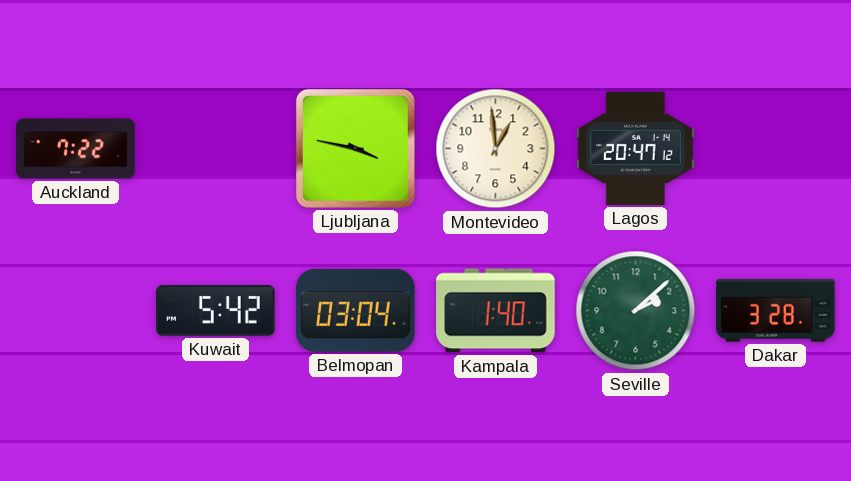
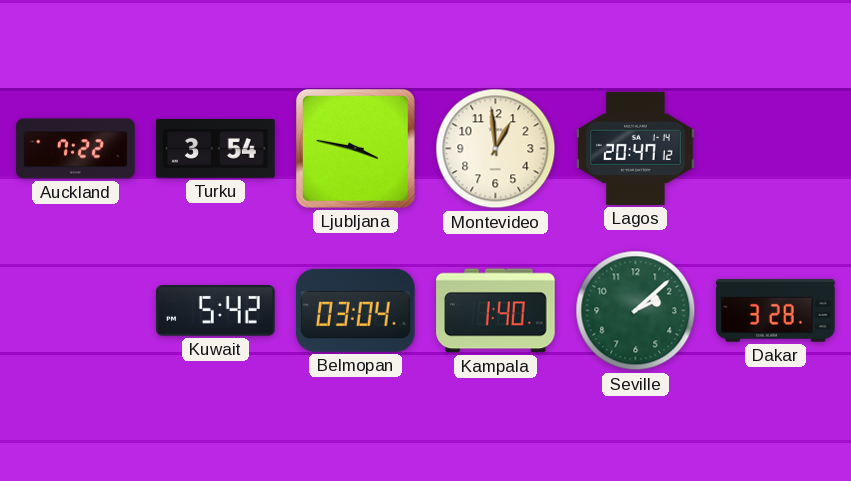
Turku: none -> 3:54
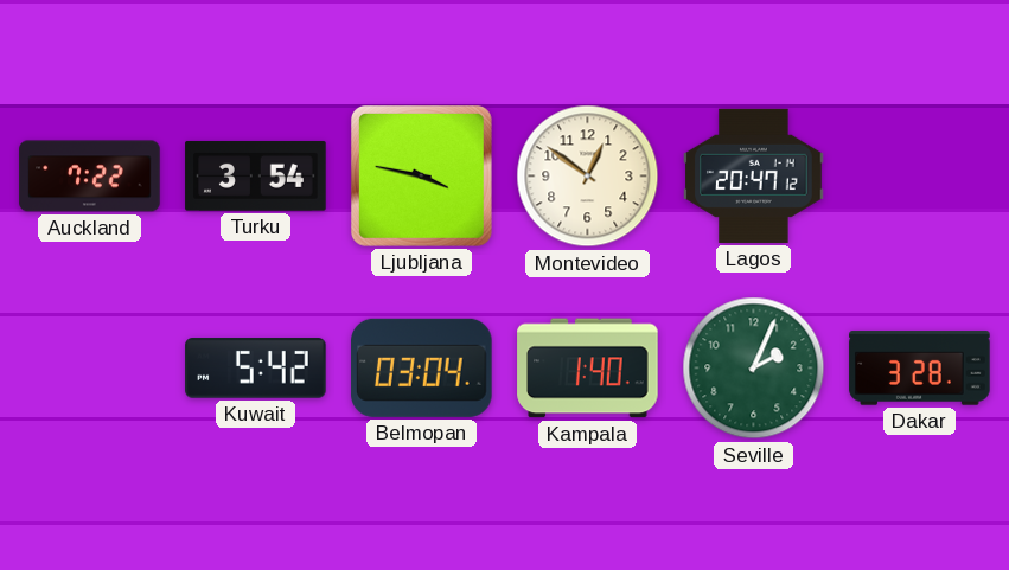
Montevideo: 12:59 -> 12:51
Seville: 2:08 -> 2:04
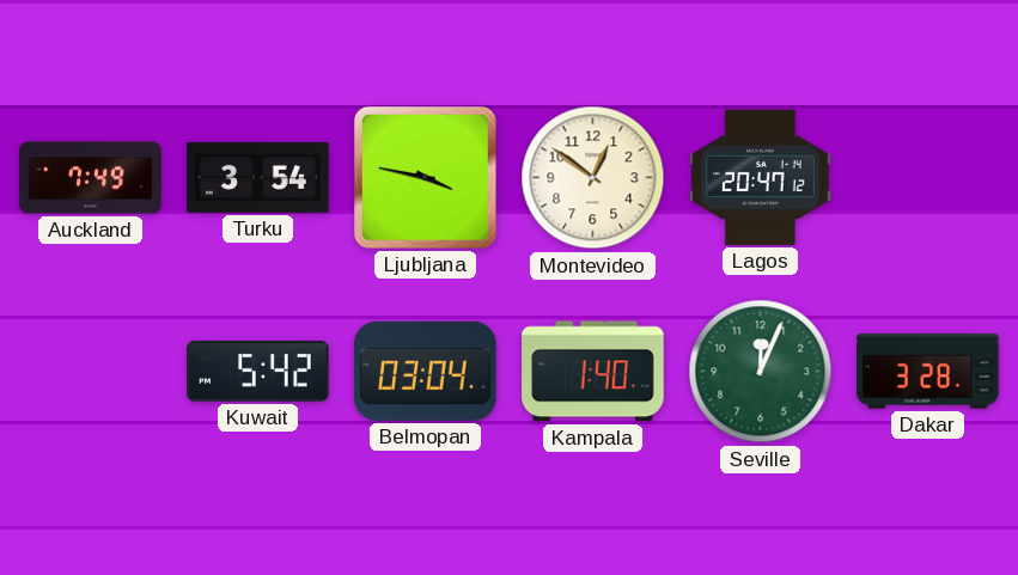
Auckland: 7:22 -> 7:49
Seville: 2:04 -> 12:04
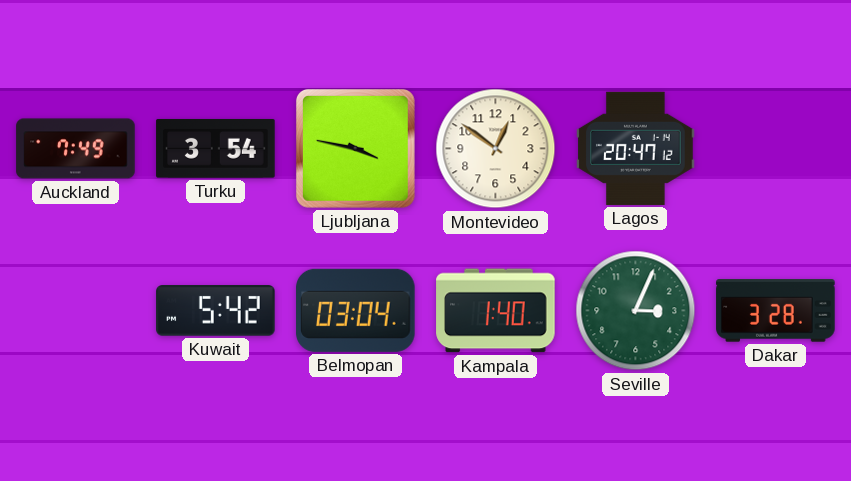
Seville: 12:04 -> 3:04
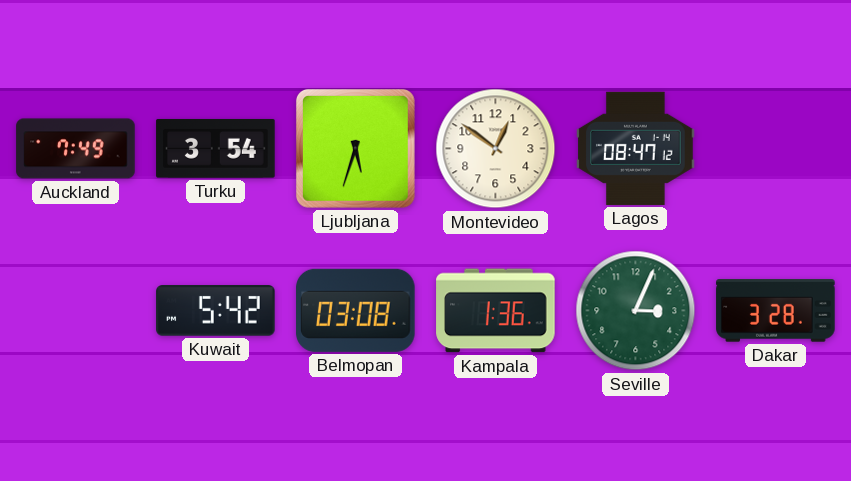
Ljubljana: 3:47 -> 5:33
Lagos: 20:47 -> 08:47
Belmopan: 03:04 -> 03:08
Kampala: 1:40 -> 1:36
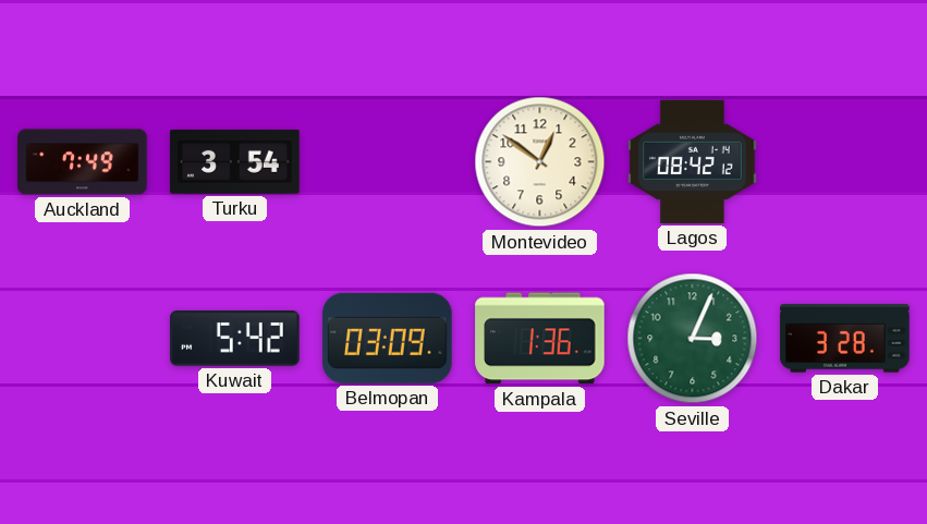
Ljubljana: 5:33 -> none
Lagos: 08:47 -> 08:42
Belmopan: 03:08 -> 03:09
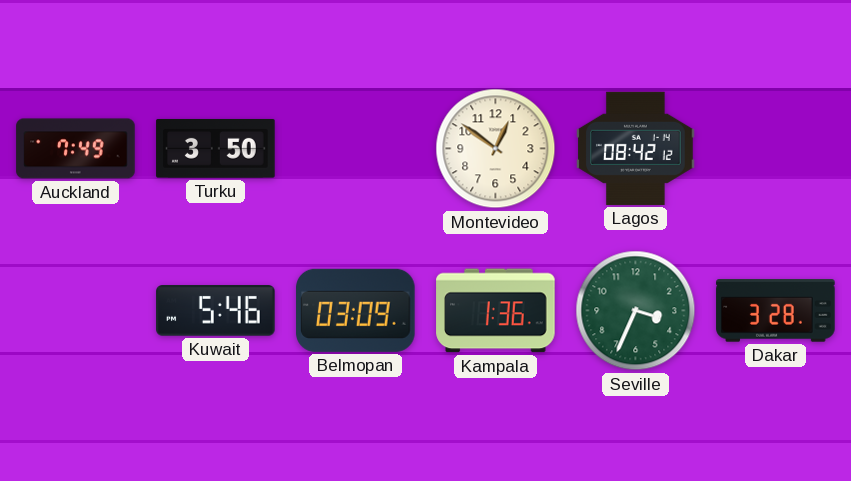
Turku: 3:54 -> 3:50
Kuwait: 5:42 -> 5:46
Seville: 3:04 -> 3:34
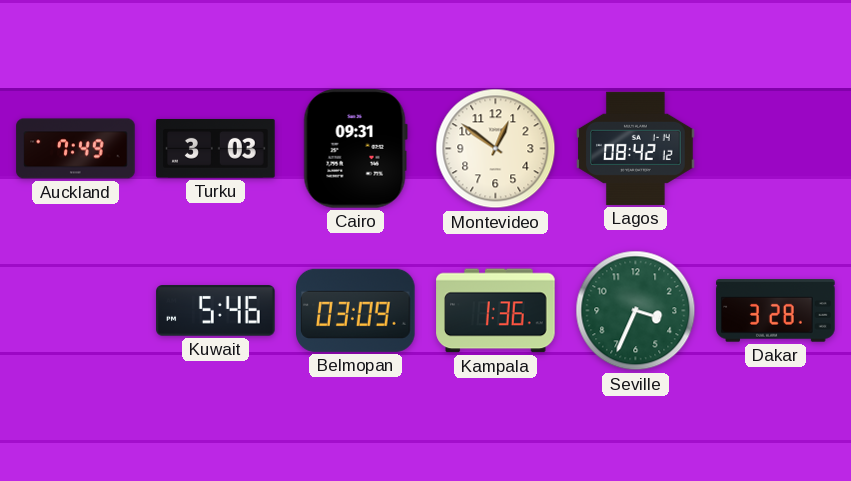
Turku: 3:50 -> 3:03
Cairo: none -> 09:31
